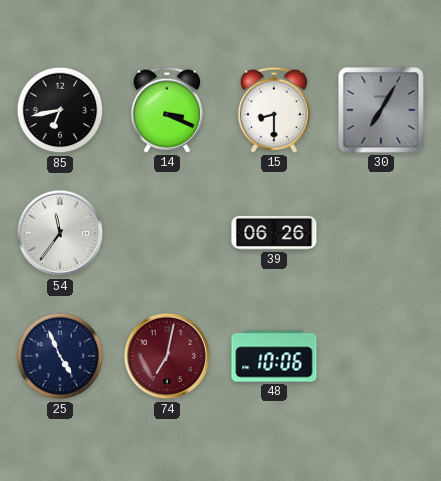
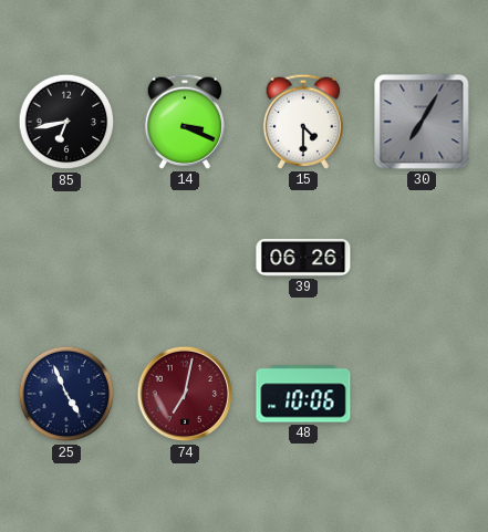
15: 8:30 -> 4:30
54: 11:36 -> none
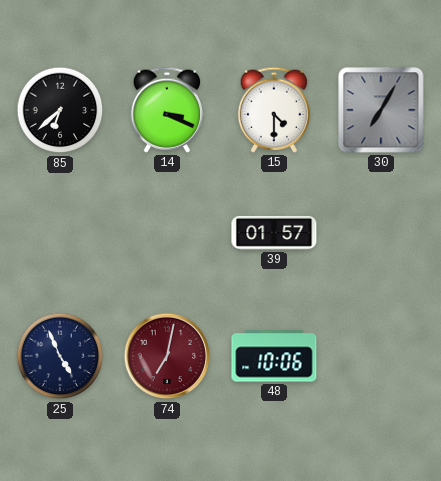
85: 6:43 -> 6:38
39: 06:26 -> 01:57
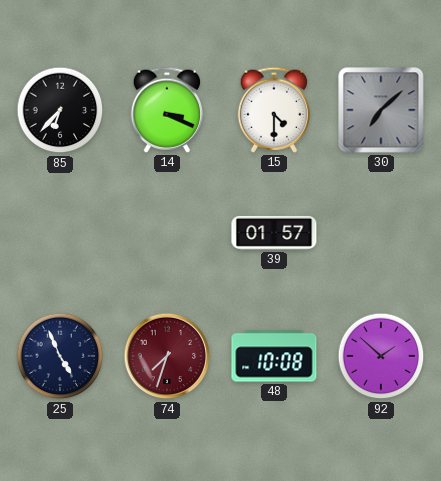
85: 6:38 -> 6:37
30: 7:05 -> 7:08
74: 7:02 -> 7:33
48: 10:06 -> 10:08
92: none -> 1:52
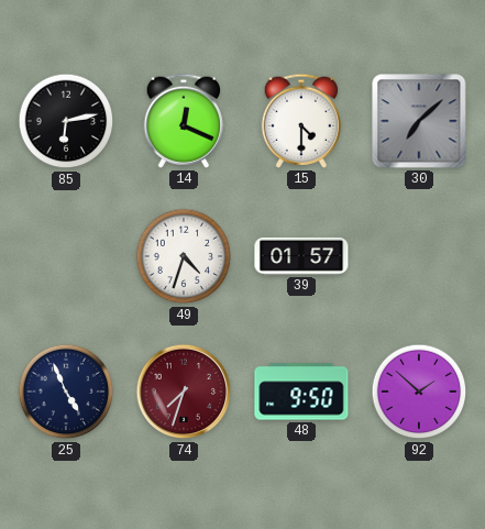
85: 6:37 -> 6:13
14: 3:19 -> 12:19
49: none -> 4:33
48: 10:08 -> 9:50
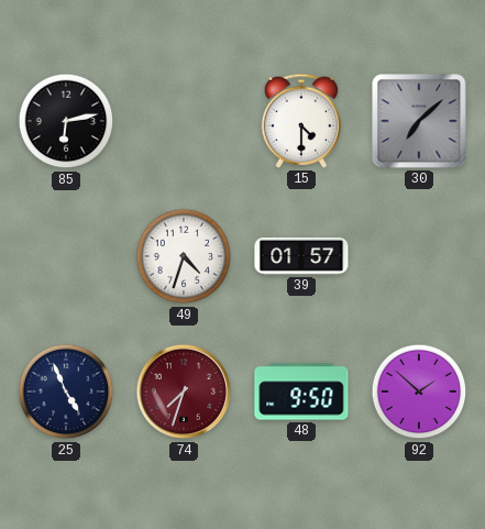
14: 12:19 -> none
